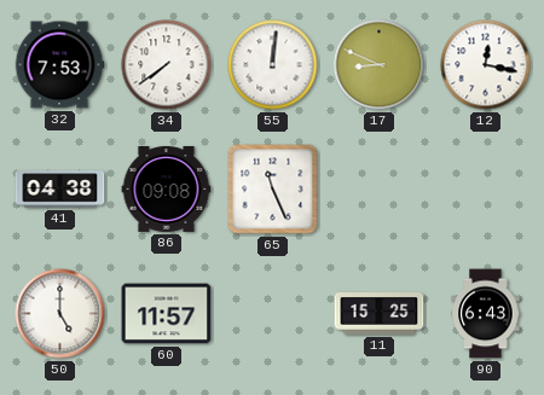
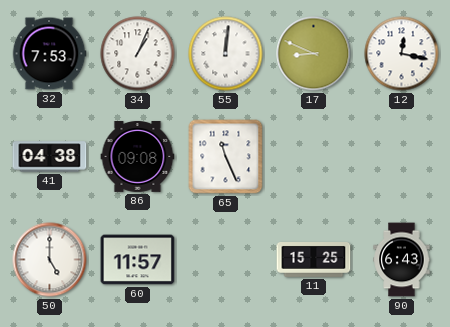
34: 7:39 -> 1:04
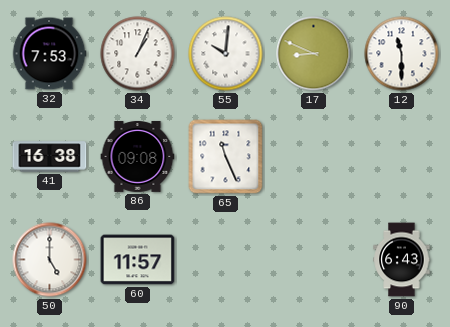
55: 12:01 -> 10:01
12: 12:17 -> 11:30
41: 04:38 -> 16:38
11: 15:25 -> none
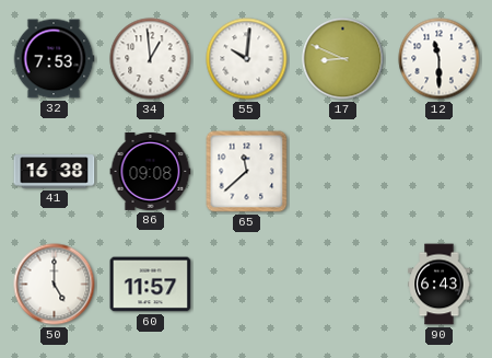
34: 1:04 -> 12:59
65: 11:26 -> 11:38
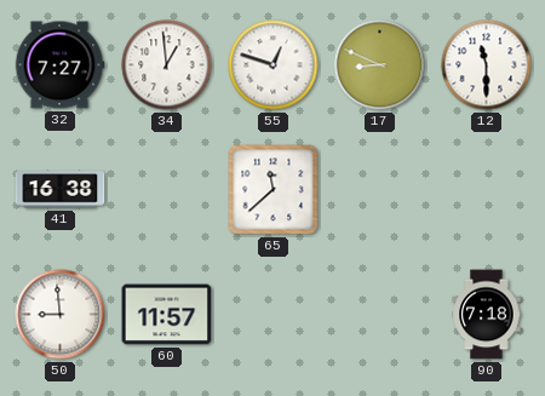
32: 7:53 -> 7:27
55: 10:01 -> 12:48
86: 09:08 -> none
50: 5:00 -> 8:59
90: 6:43 -> 7:18
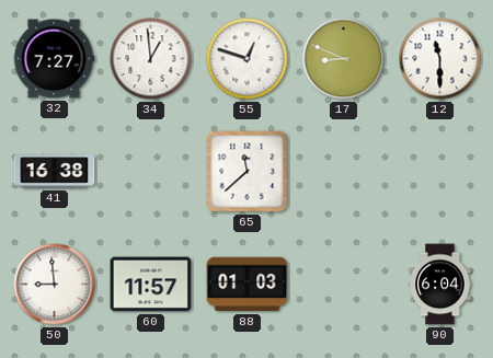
88: none -> 01:03
90: 7:18 -> 6:04
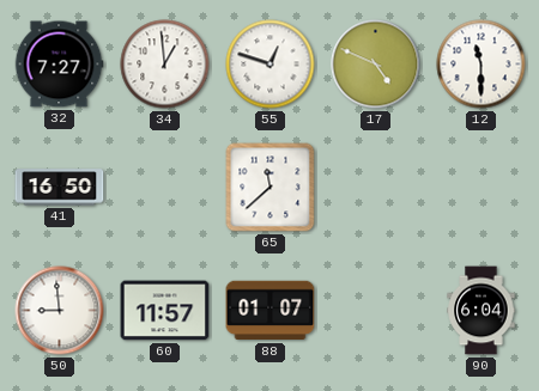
17: 8:49 -> 4:49
41: 16:38 -> 16:50
88: 01:03 -> 01:07
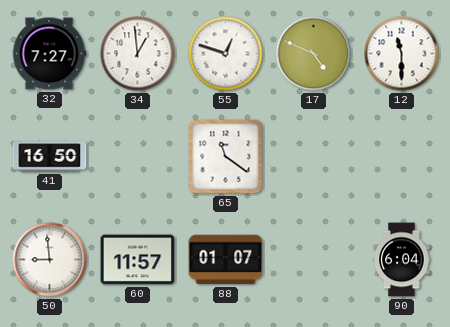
65: 11:38 -> 11:21
